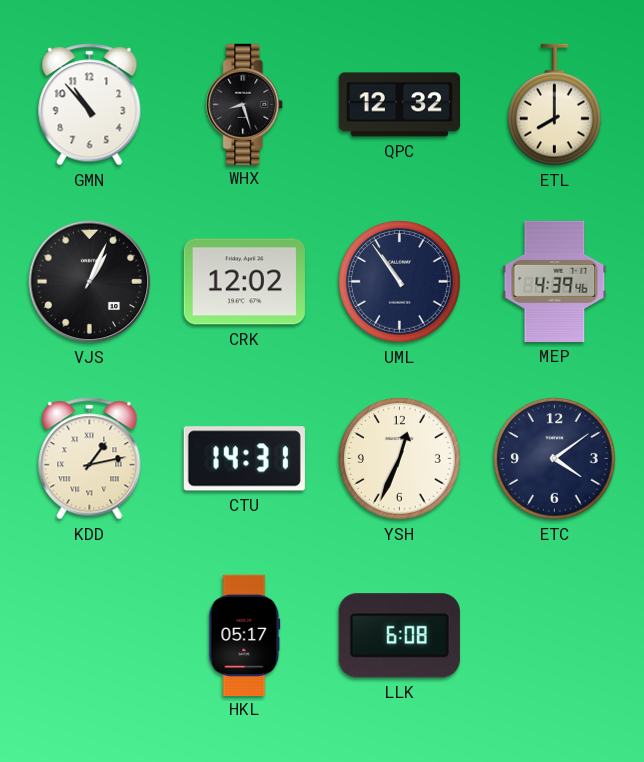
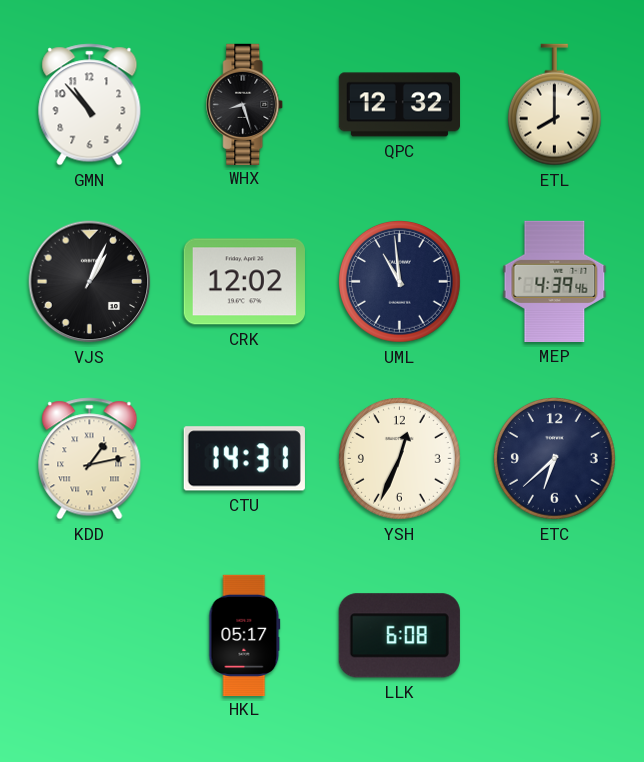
UML: 10:54 -> 10:59
ETC: 4:09 -> 6:38
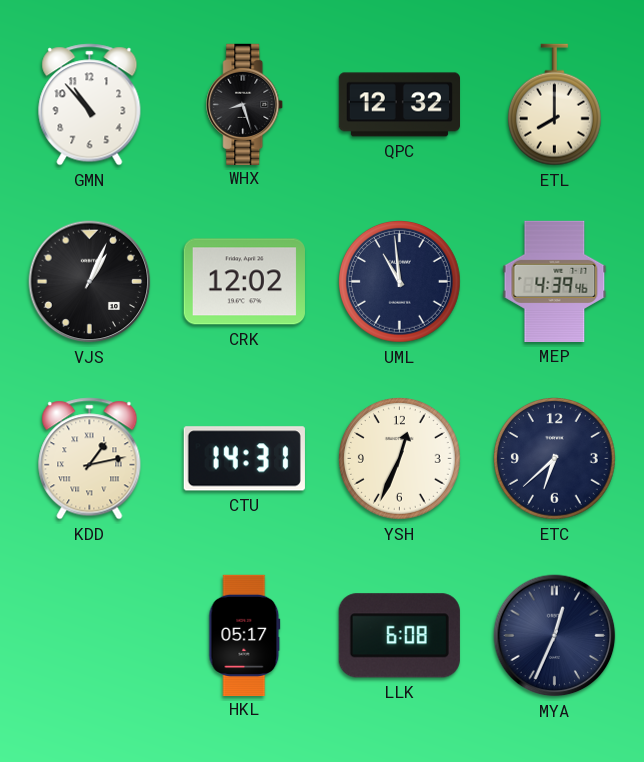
MYA: none -> 12:34
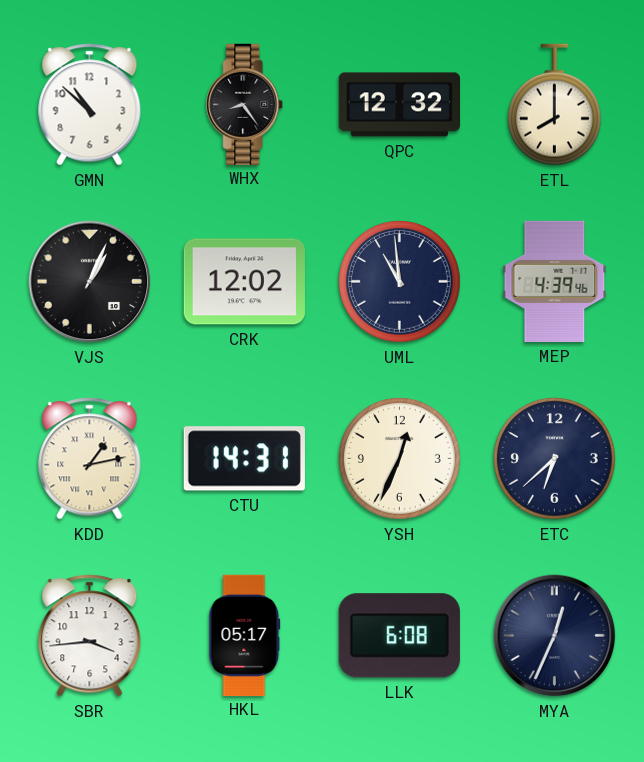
GMN: 10:53 -> 10:52
WHX: 8:27 -> 8:24
SBR: none -> 3:44
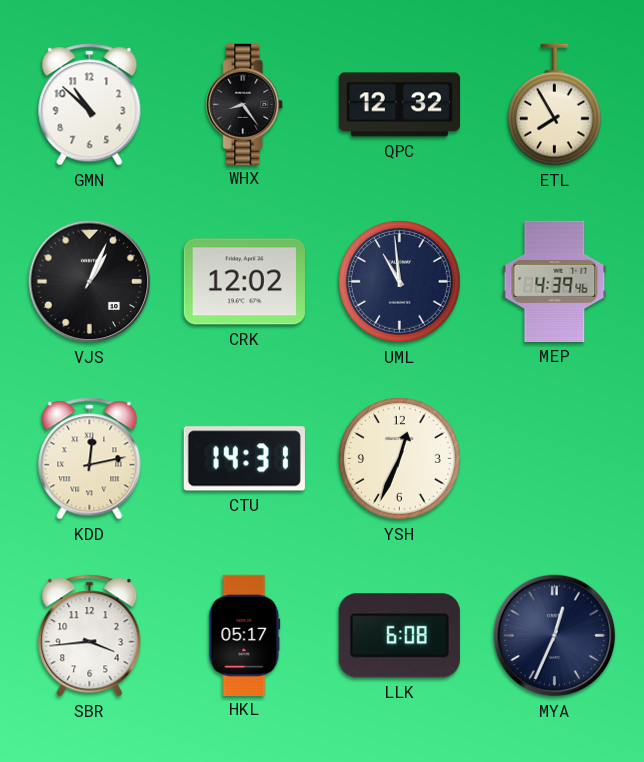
ETL: 8:00 -> 7:55
KDD: 1:13 -> 12:13
ETC: 6:38 -> none
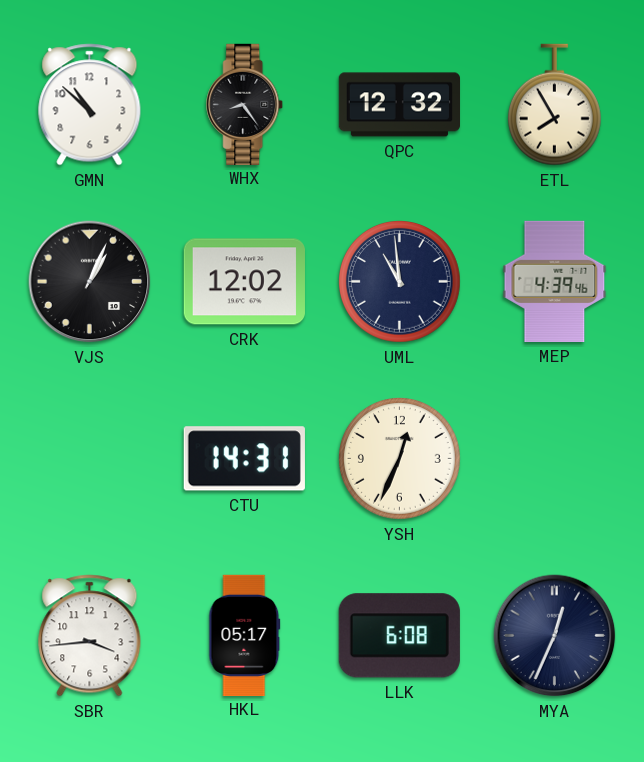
KDD: 12:13 -> none
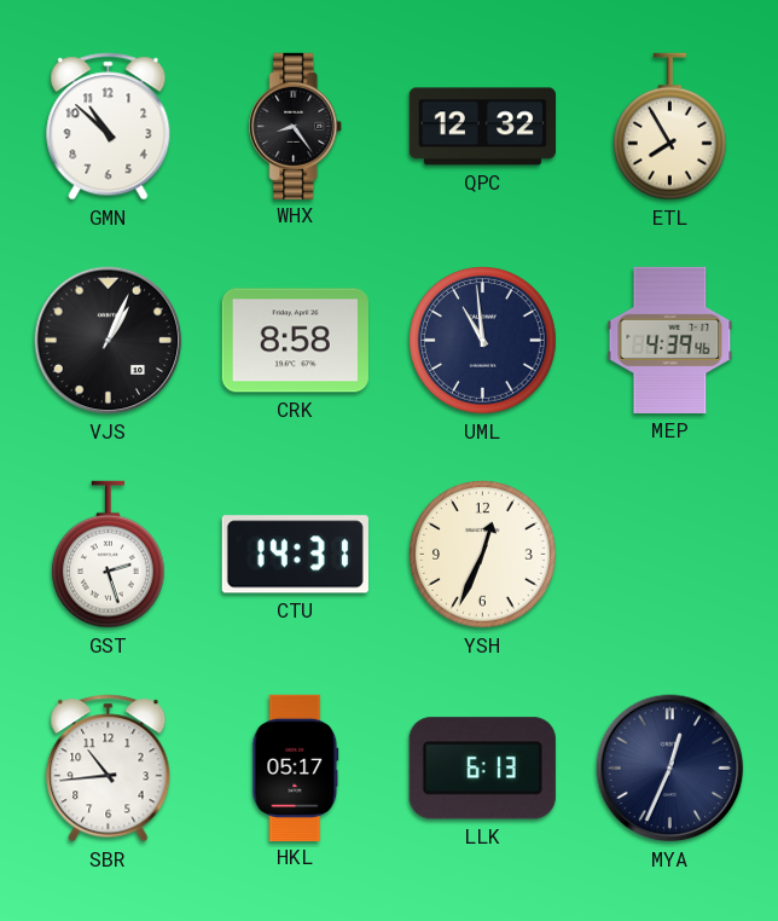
CRK: 12:02 -> 8:58
GST: none -> 2:27
SBR: 3:44 -> 10:44
LLK: 6:08 -> 6:13
